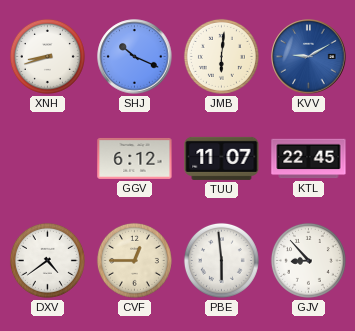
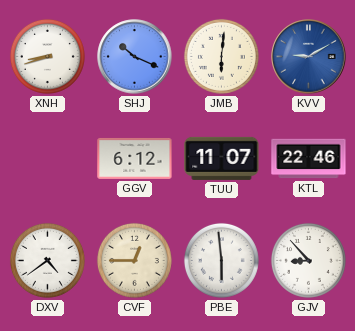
KTL: 22:45 -> 22:46
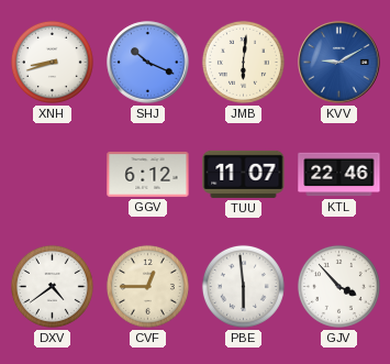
GJV: 8:53 -> 3:53
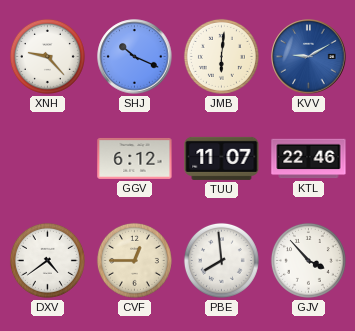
XNH: 8:42 -> 9:23
PBE: 5:59 -> 7:59
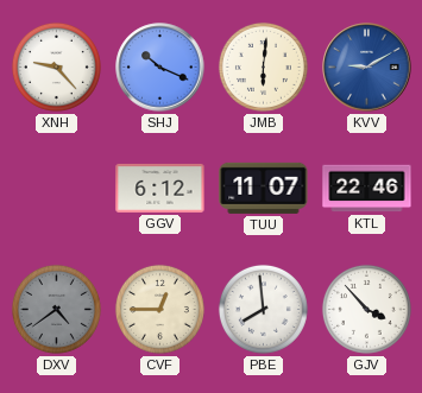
DXV dial: white -> grey
